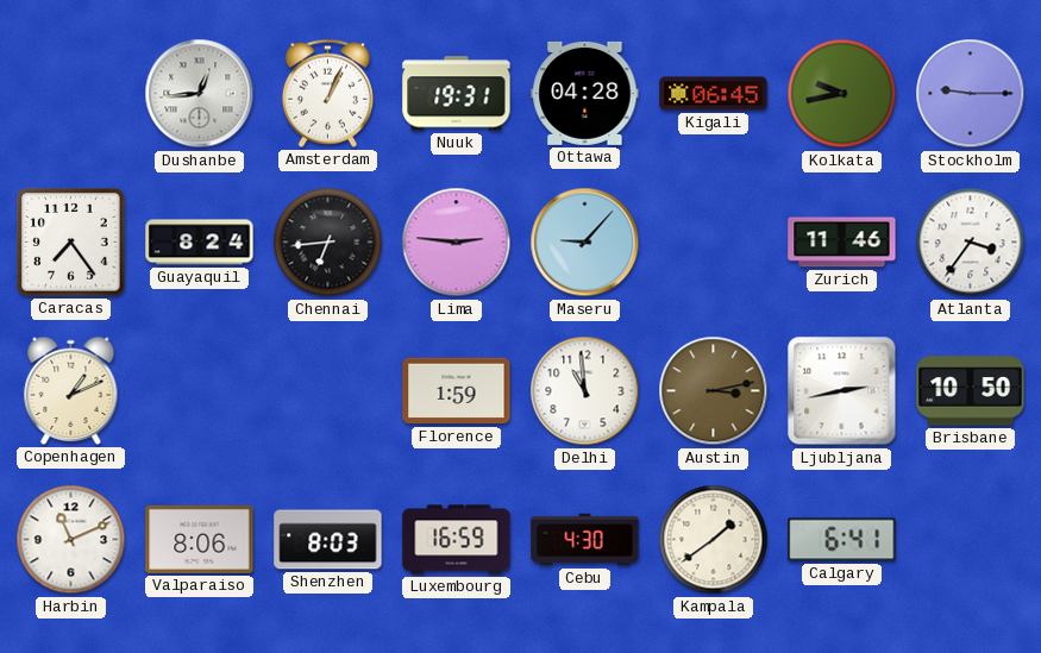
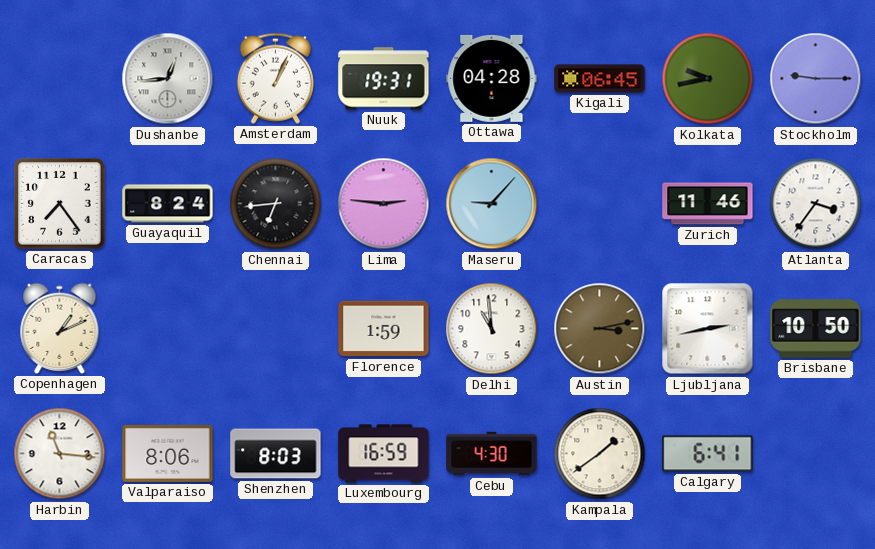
Harbin: 11:11 -> 11:16
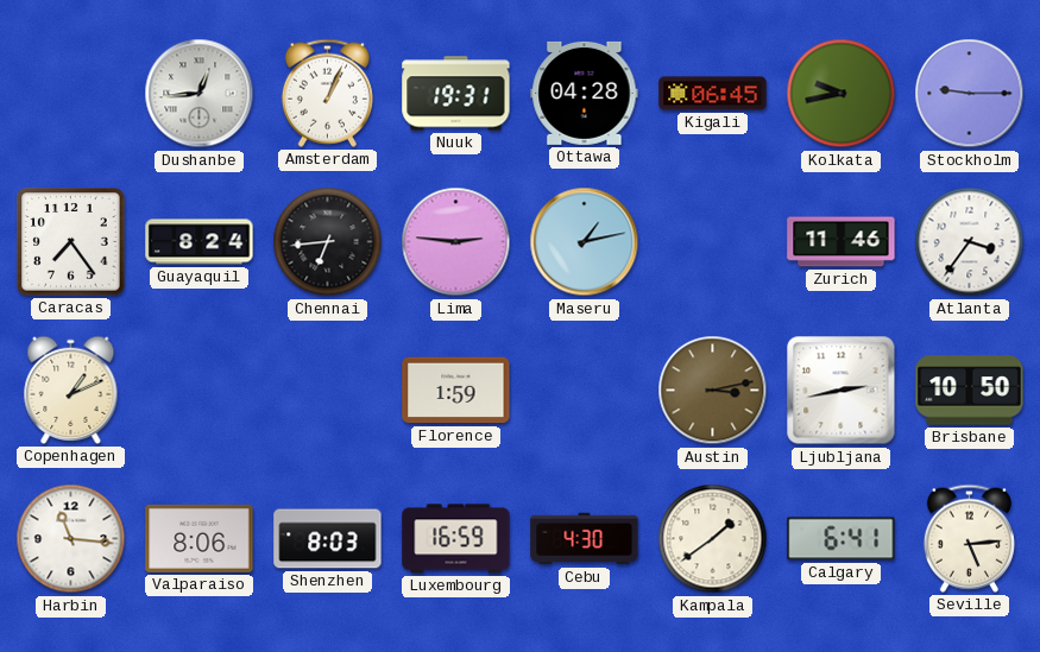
Maseru: 9:07 -> 1:13
Delhi: 10:59 -> none
Seville: none -> 5:14
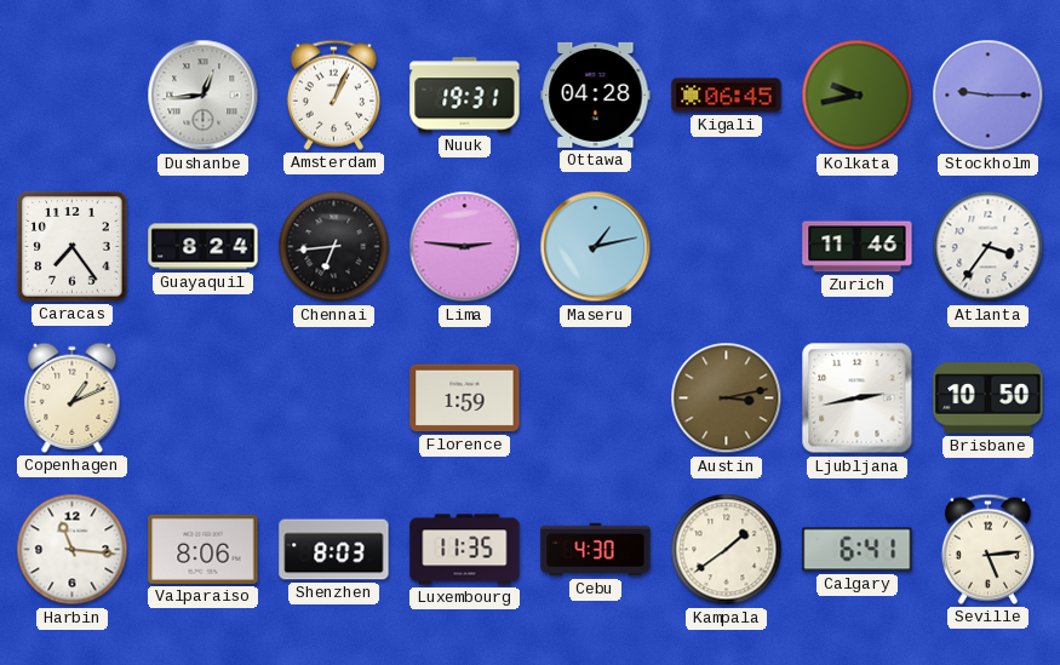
Luxembourg: 16:59 -> 11:35
